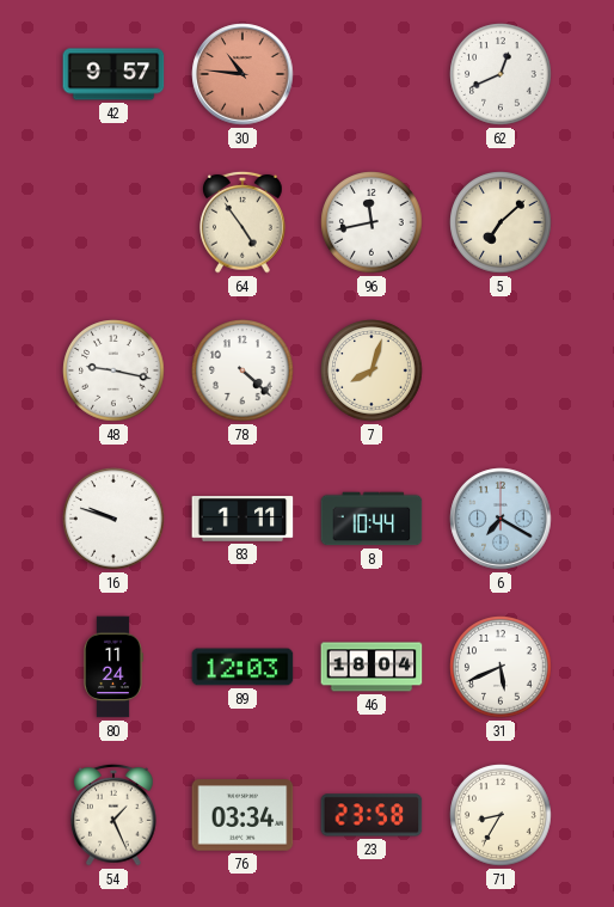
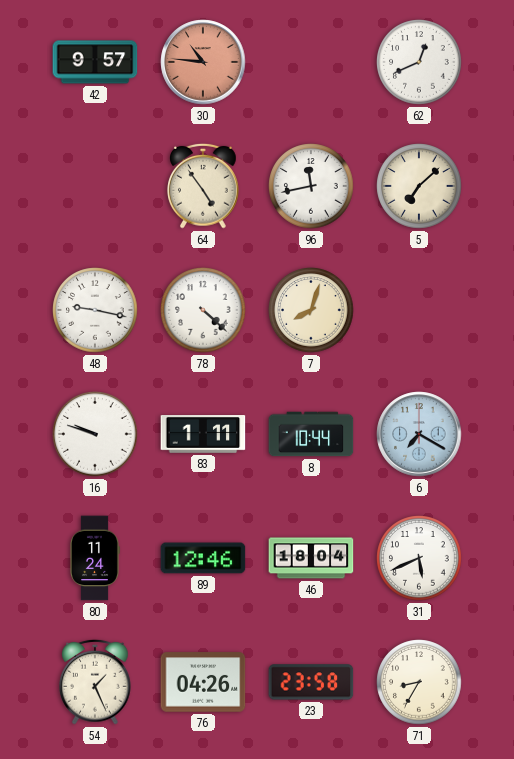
89: 12:03 -> 12:46
76: 03:34 -> 04:26
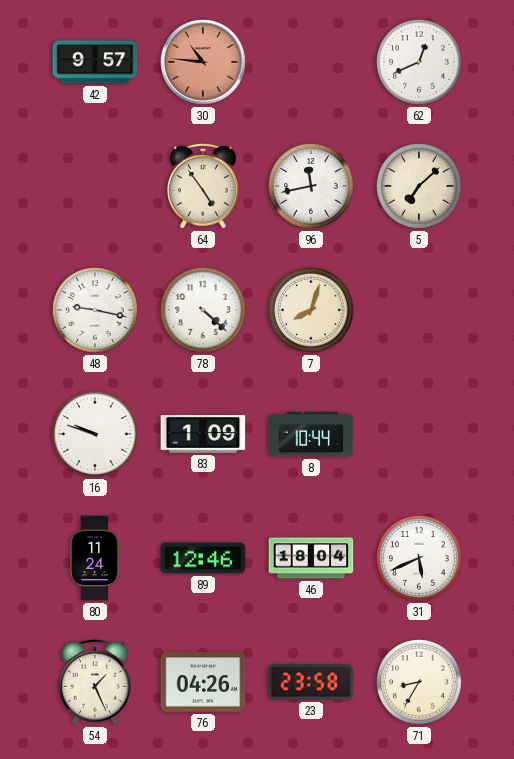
83: 1:11 -> 1:09
6: 7:20 -> none
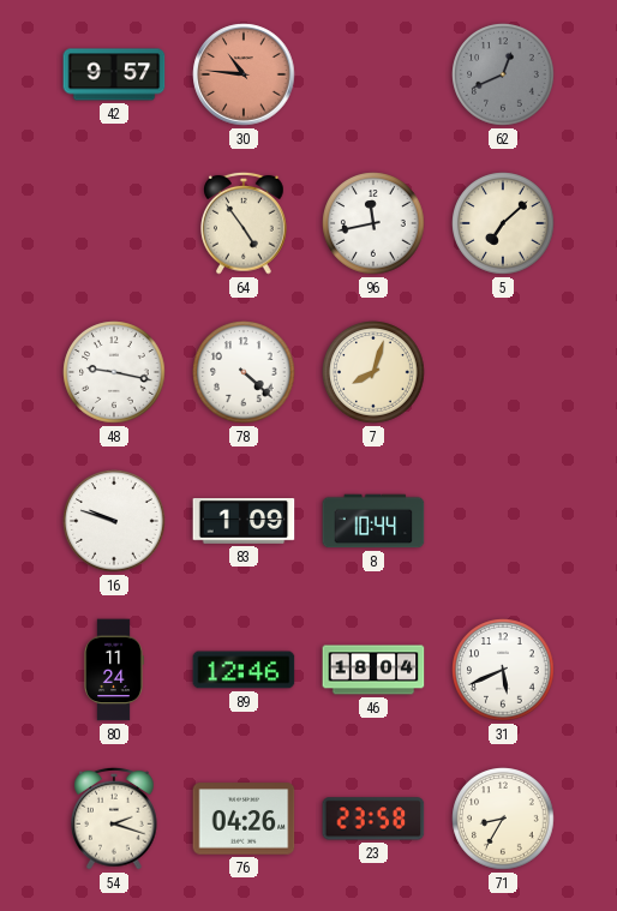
62 dial: white -> grey
54: 1:26 -> 2:18
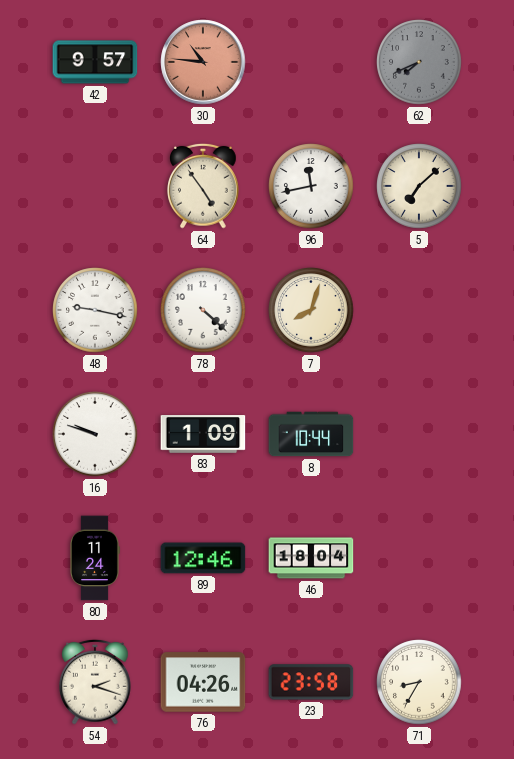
62: 12:41 -> 7:41
31: 5:41 -> none
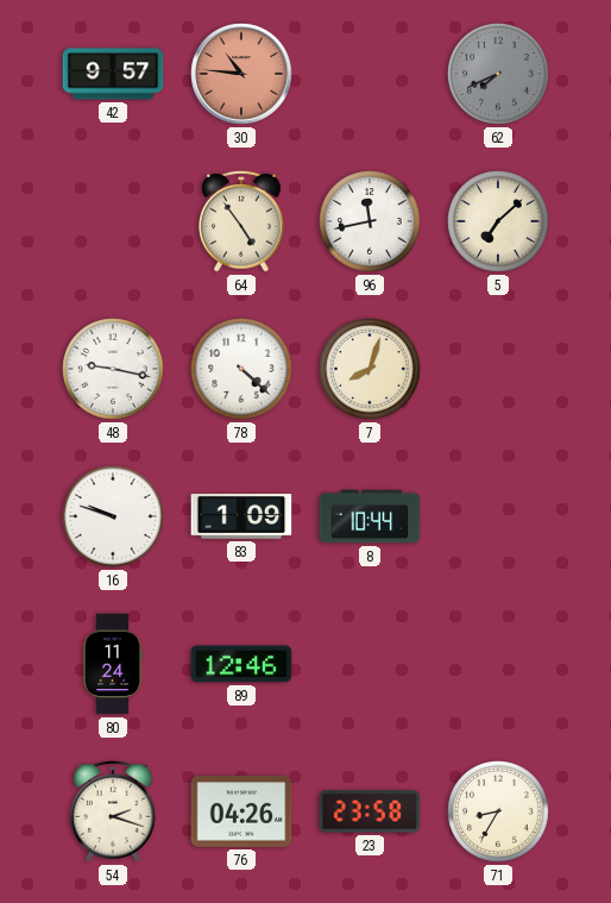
46: 18:04 -> none
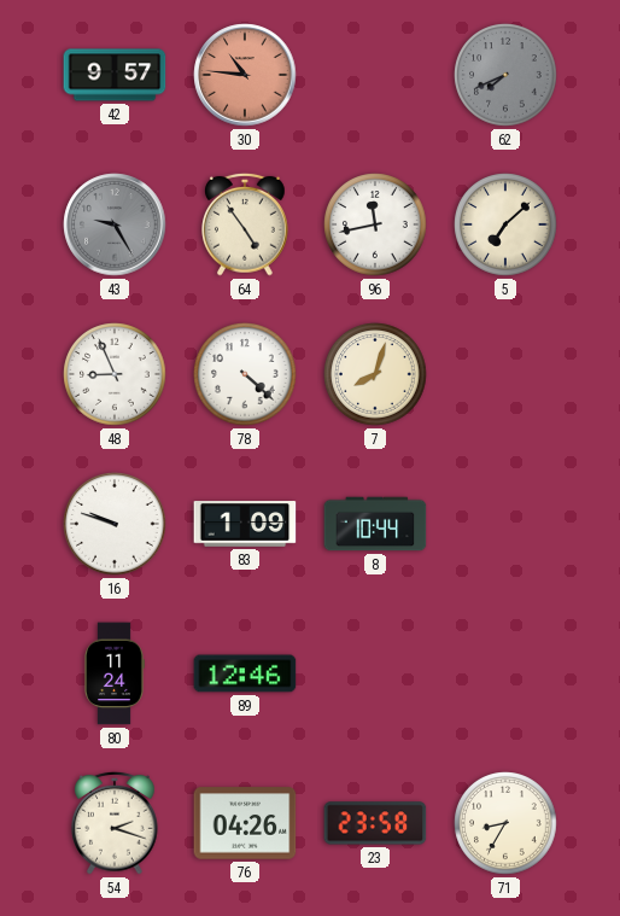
43: none -> 9:25
48: 9:17 -> 8:56
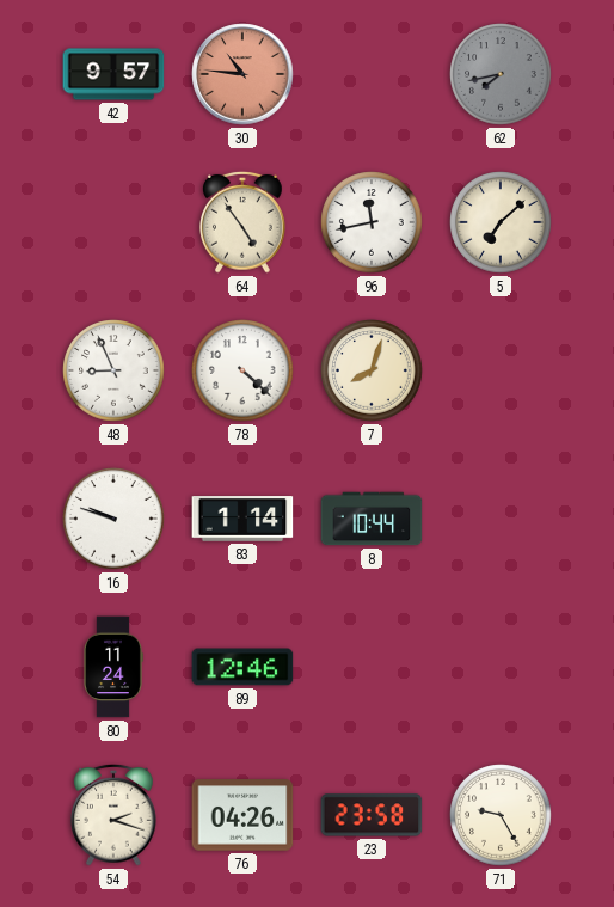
62: 7:41 -> 7:43
43: 9:25 -> none
83: 1:09 -> 1:14
71: 8:35 -> 9:25
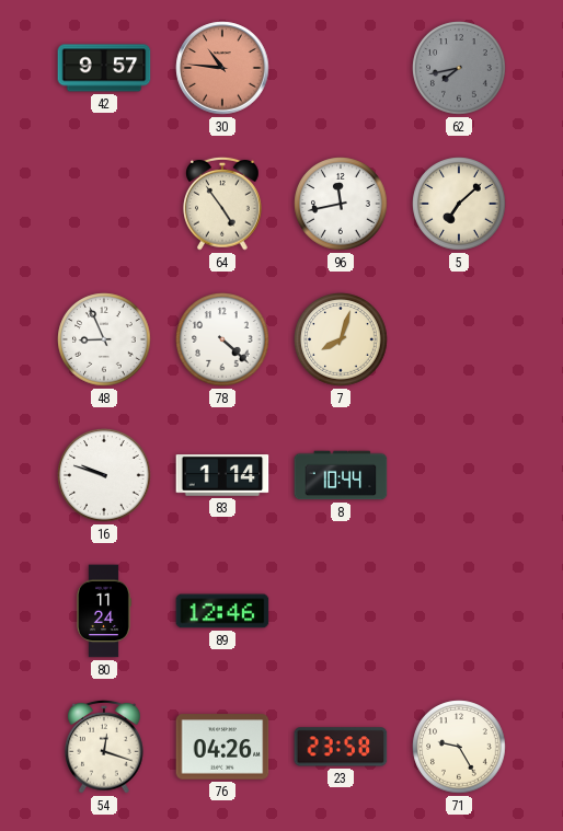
54: 2:18 -> 12:18
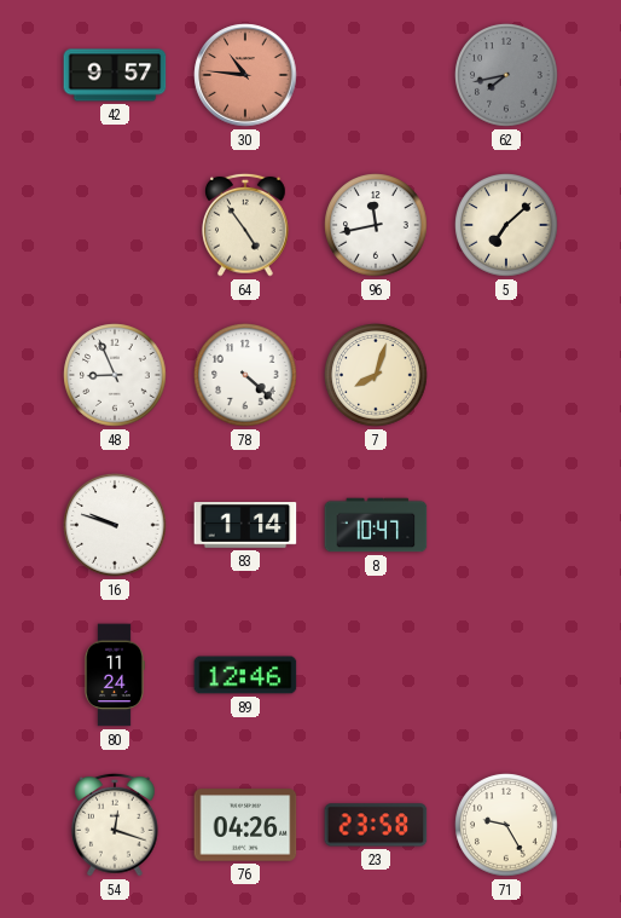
8: 10:44 -> 10:47
